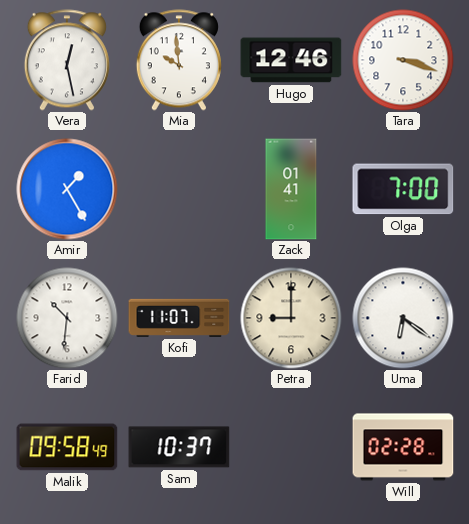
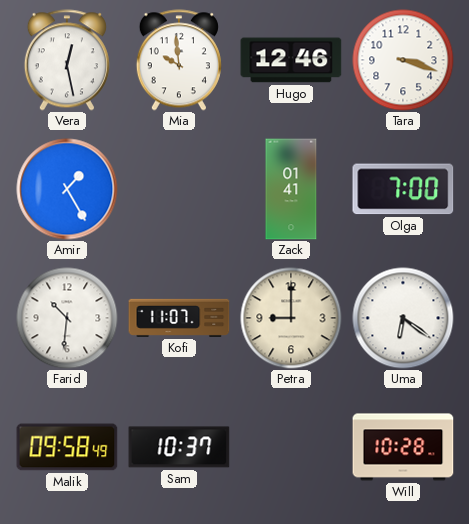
Will: 02:28 -> 10:28
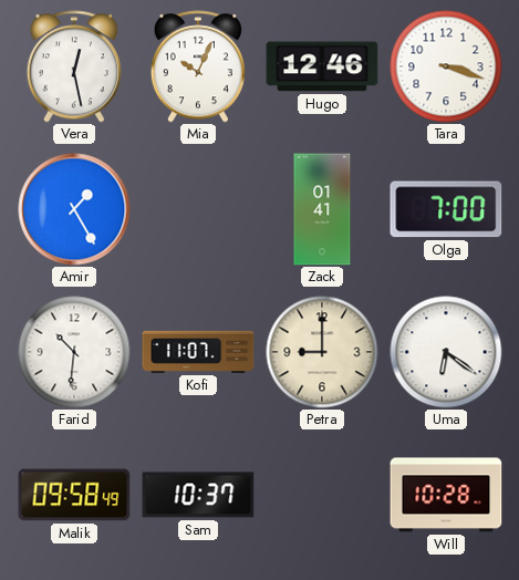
Mia: 9:59 -> 10:04
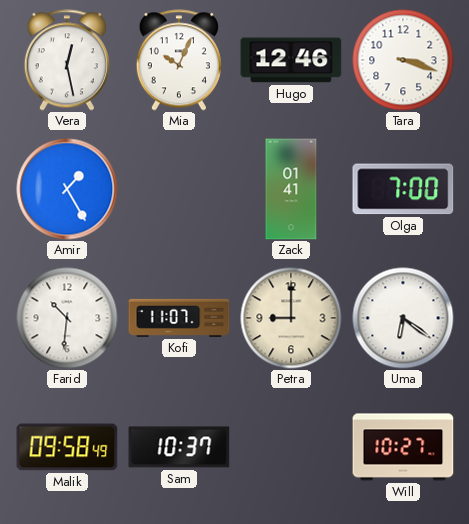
Will: 10:28 -> 10:27
